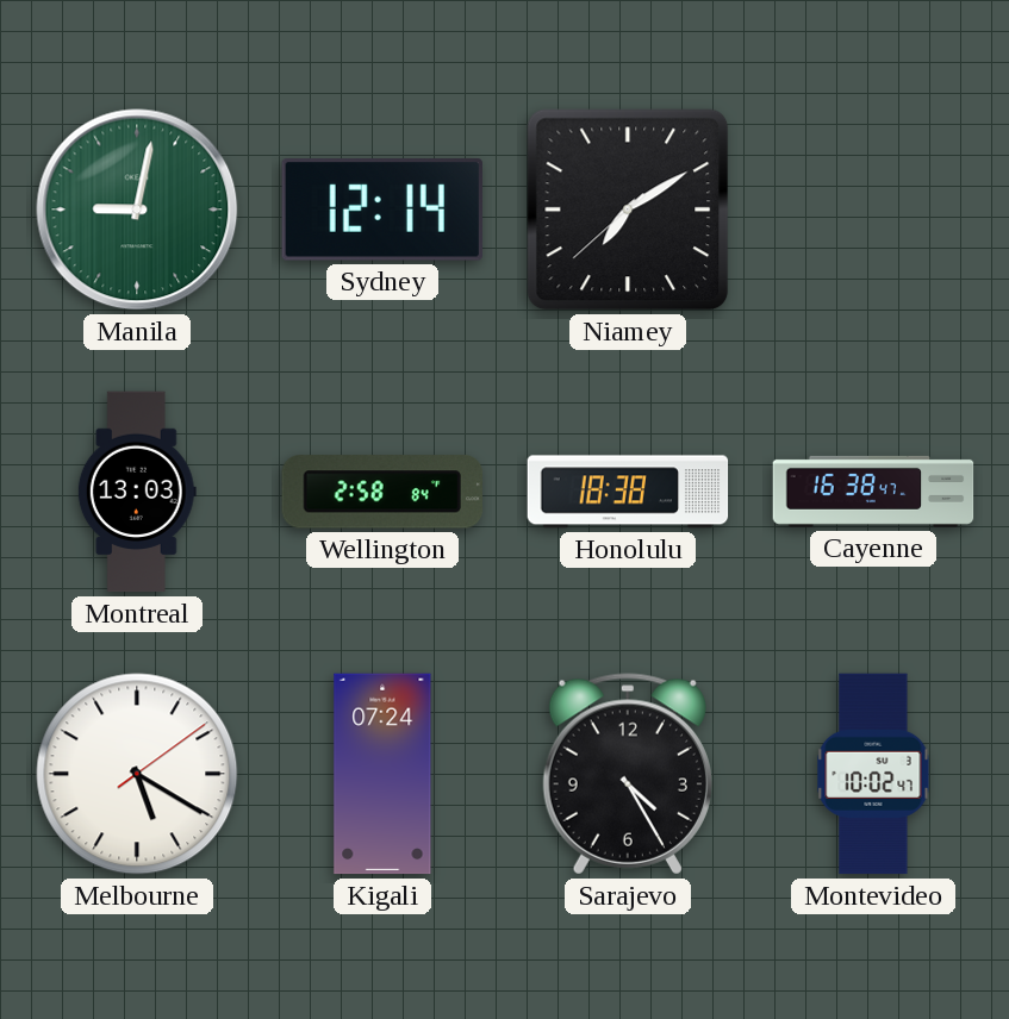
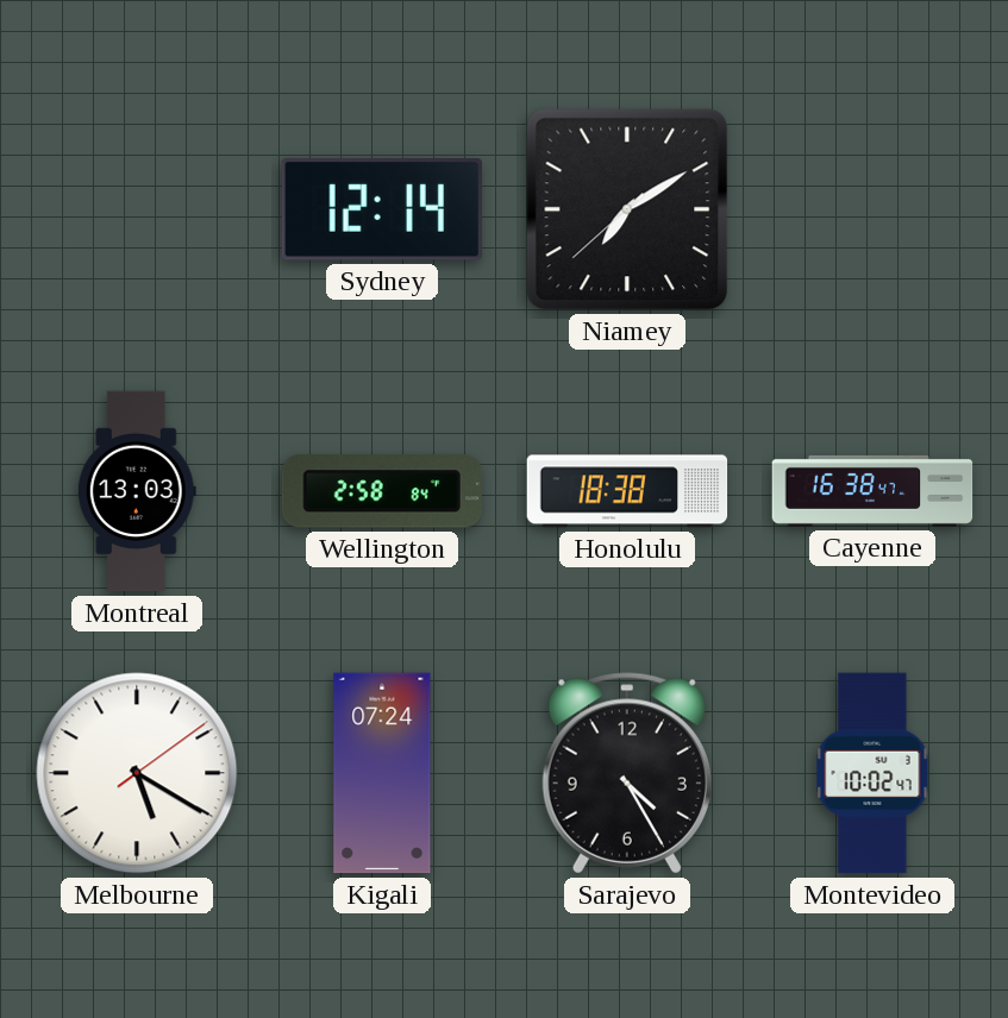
Manila: 9:02 -> none
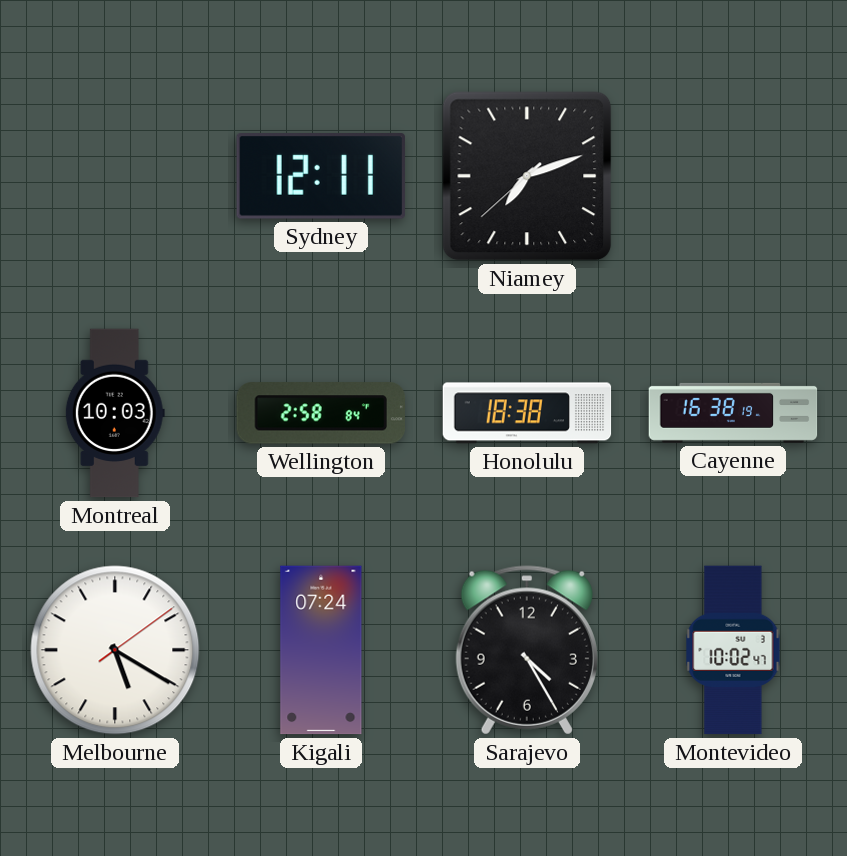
Sydney: 12:14 -> 12:11
Niamey: 7:09 -> 7:11
Montreal: 13:03 -> 10:03
Cayenne: 16:38:47 -> 16:38:19
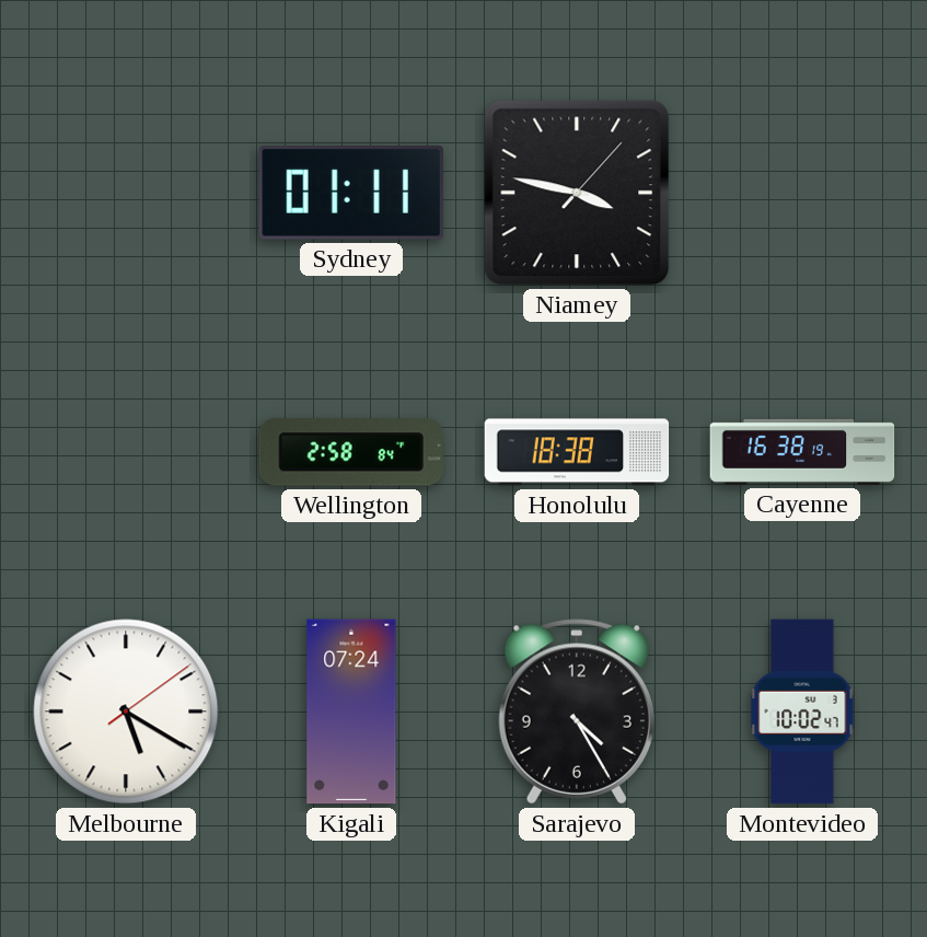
Sydney: 12:11 -> 01:11
Niamey: 7:11 -> 3:47
Montreal: 10:03 -> none
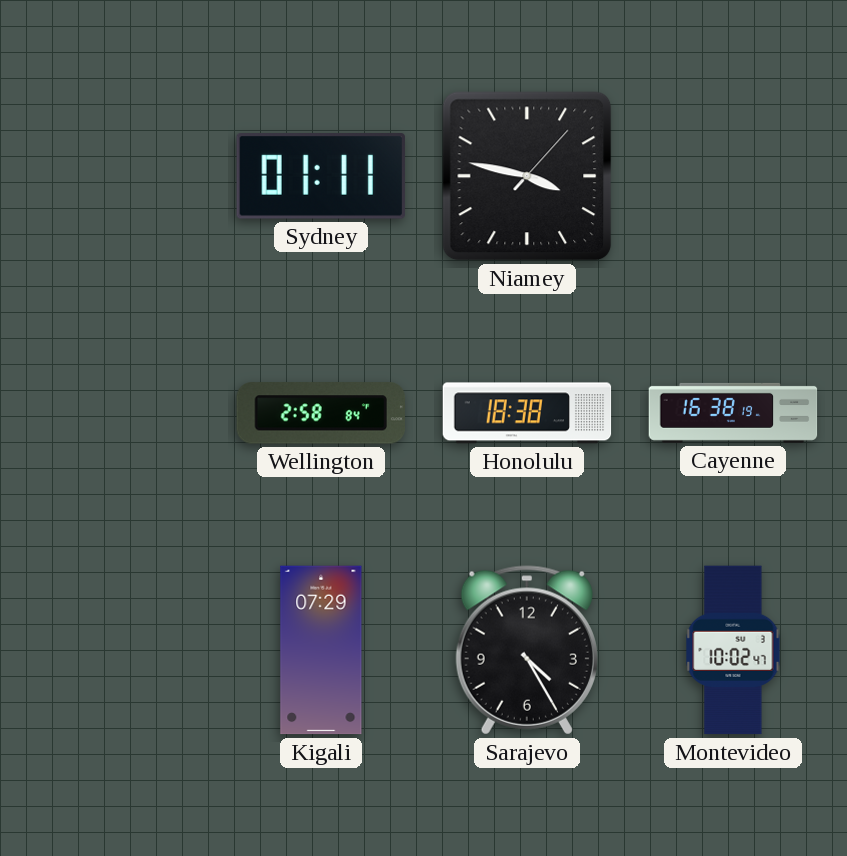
Melbourne: 5:20 -> none
Kigali: 07:24 -> 07:29
